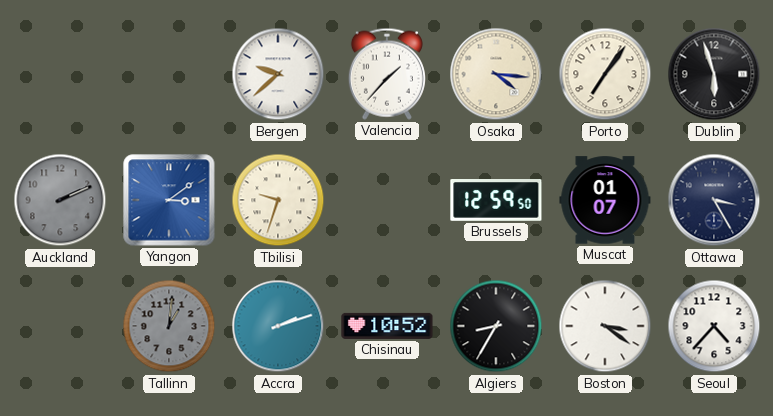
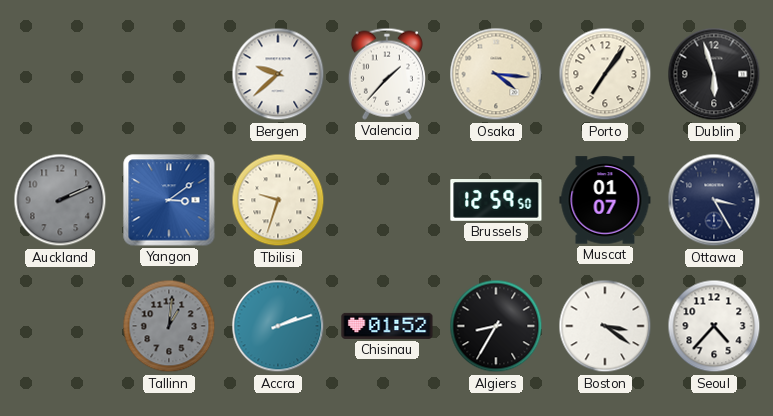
Chisinau: 10:52 -> 01:52
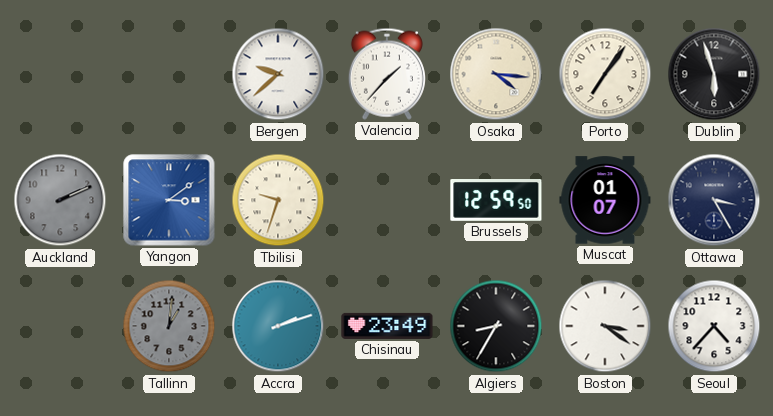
Chisinau: 01:52 -> 23:49
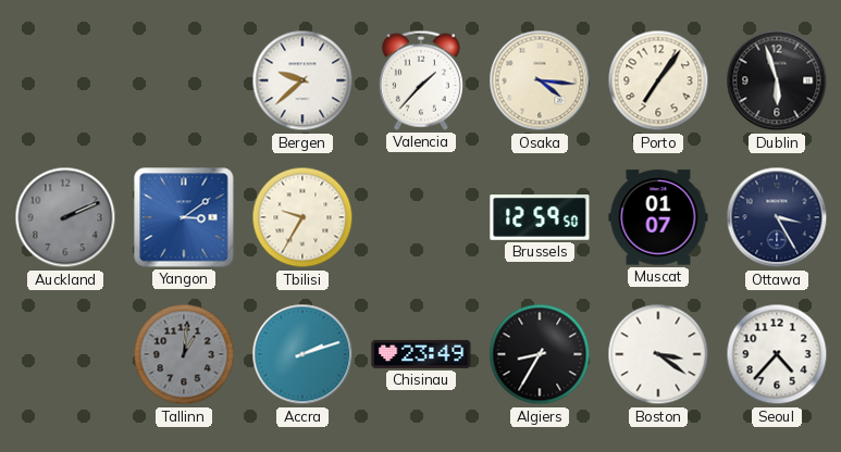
Tbilisi: 9:33 -> 9:35
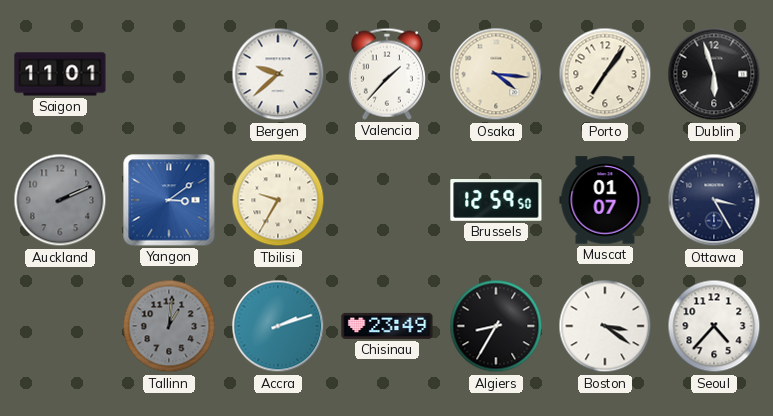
Saigon: none -> 11:01
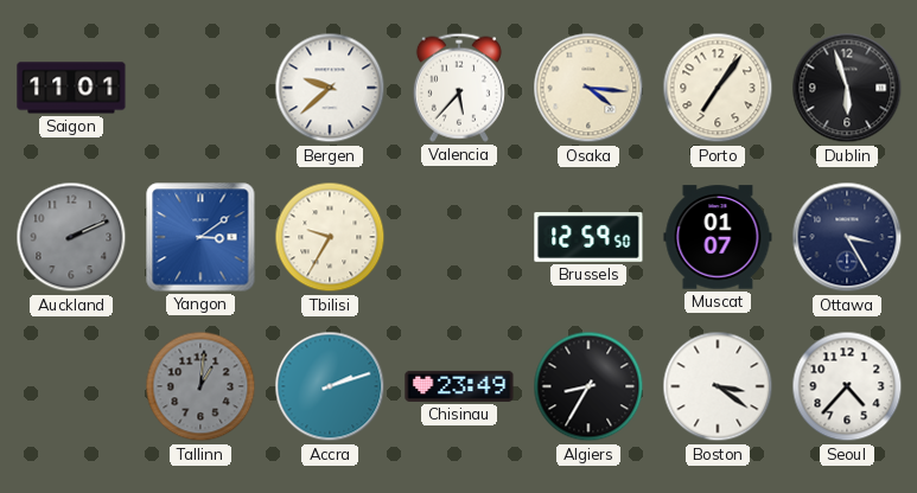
Valencia: 1:37 -> 5:37
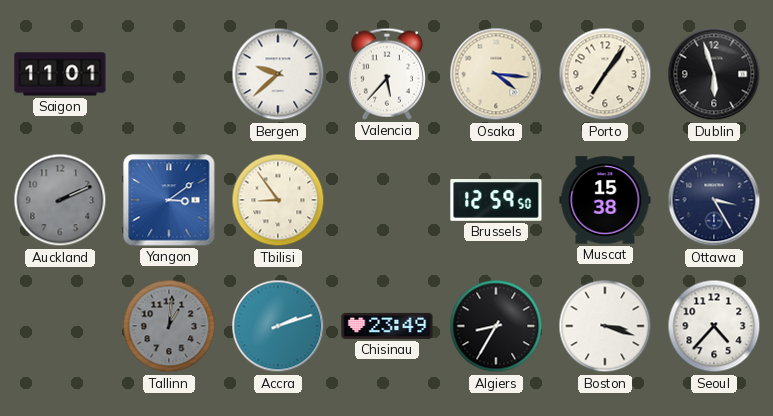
Tbilisi: 9:35 -> 8:54
Muscat: 01:07 -> 15:38
Boston: 3:21 -> 3:18
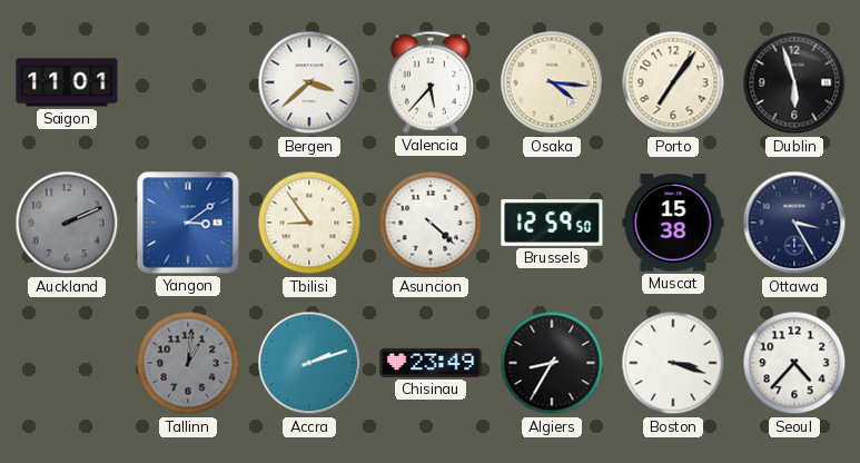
Bergen: 9:38 -> 3:38
Asuncion: none -> 4:22
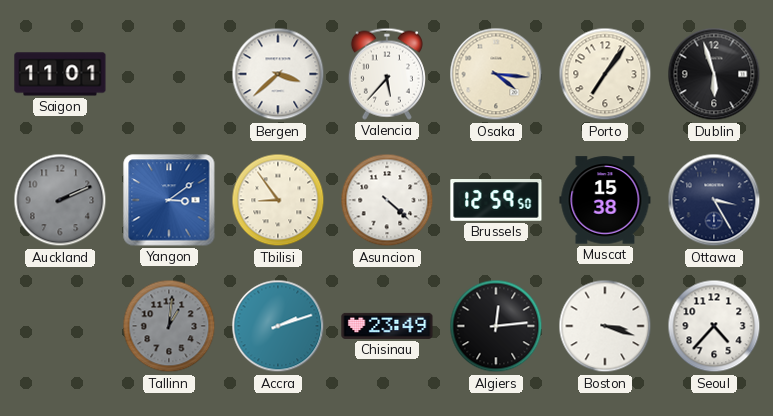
Algiers: 8:35 -> 12:14
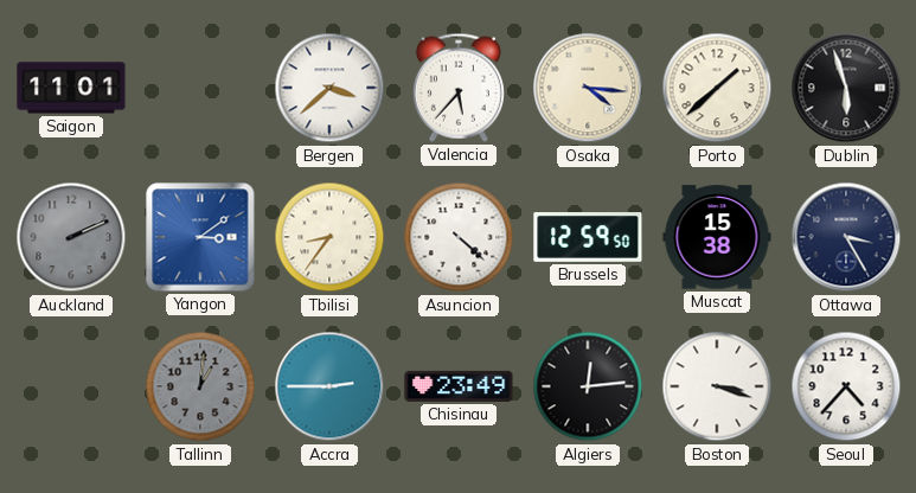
Porto: 7:06 -> 1:38
Tbilisi: 8:54 -> 8:36
Accra: 2:12 -> 2:45
